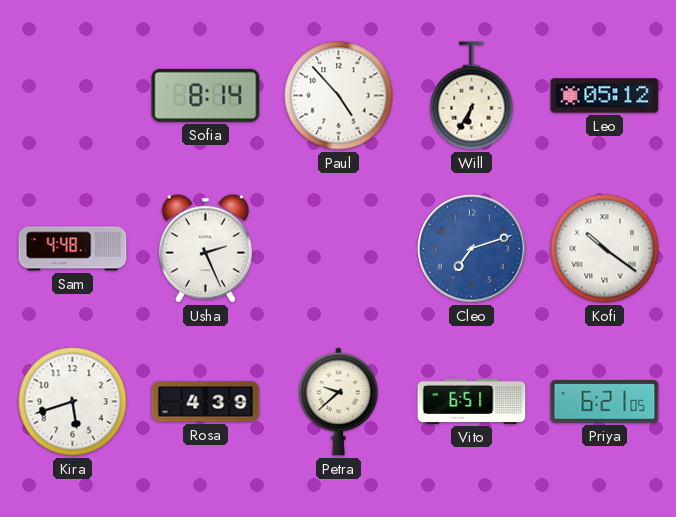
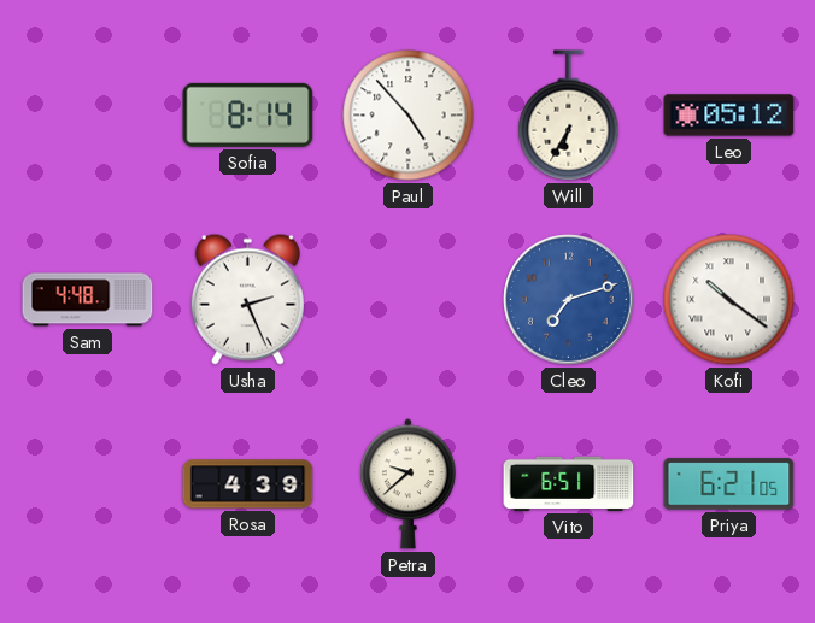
Kira: 5:42 -> none
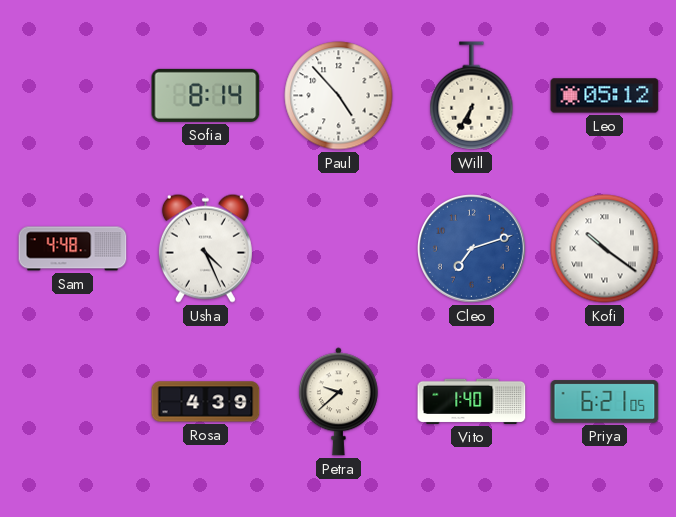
Usha: 2:26 -> 4:26
Vito: 6:51 -> 1:40
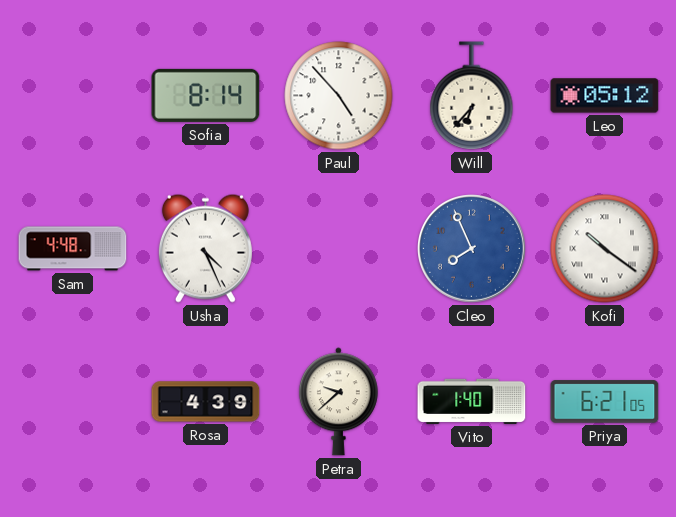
Will: 6:35 -> 6:37
Cleo: 7:12 -> 7:56
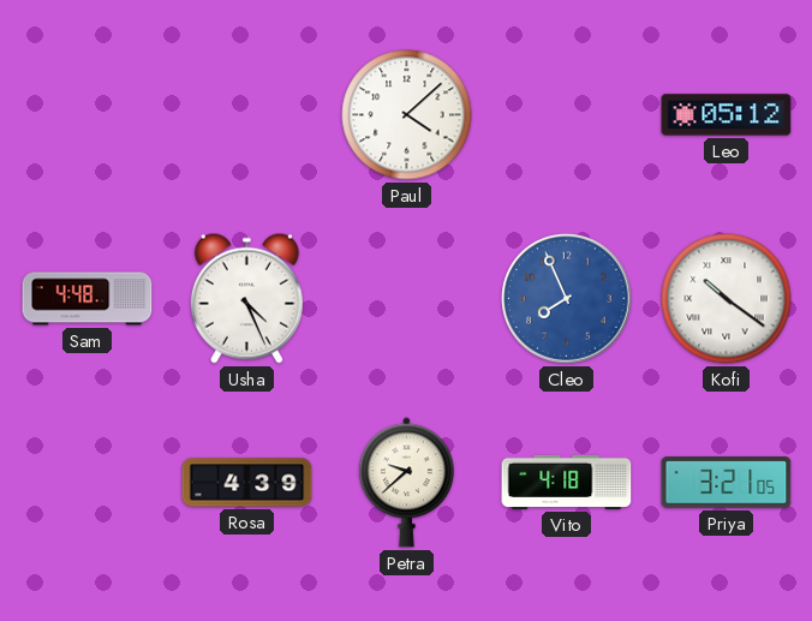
Sofia: 8:14 -> none
Paul: 4:53 -> 4:08
Will: 6:37 -> none
Vito: 1:40 -> 4:18
Priya: 6:21 -> 3:21
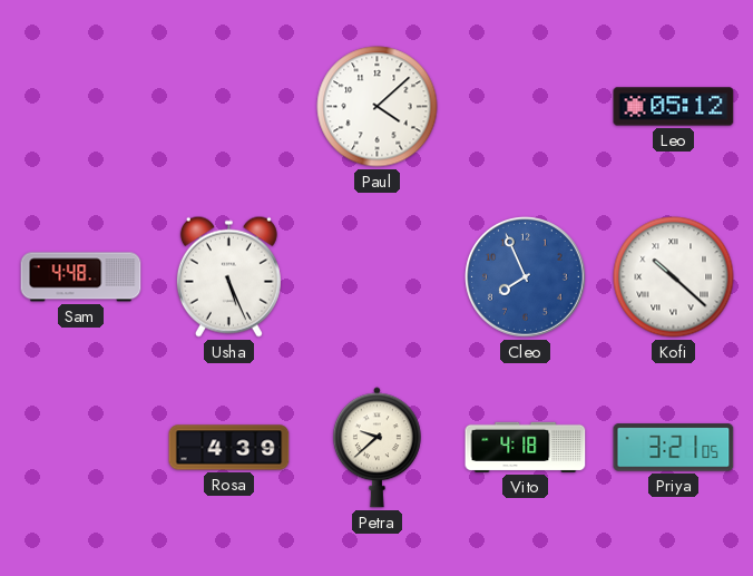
Usha: 4:26 -> 5:26
Kofi: 10:21 -> 10:22
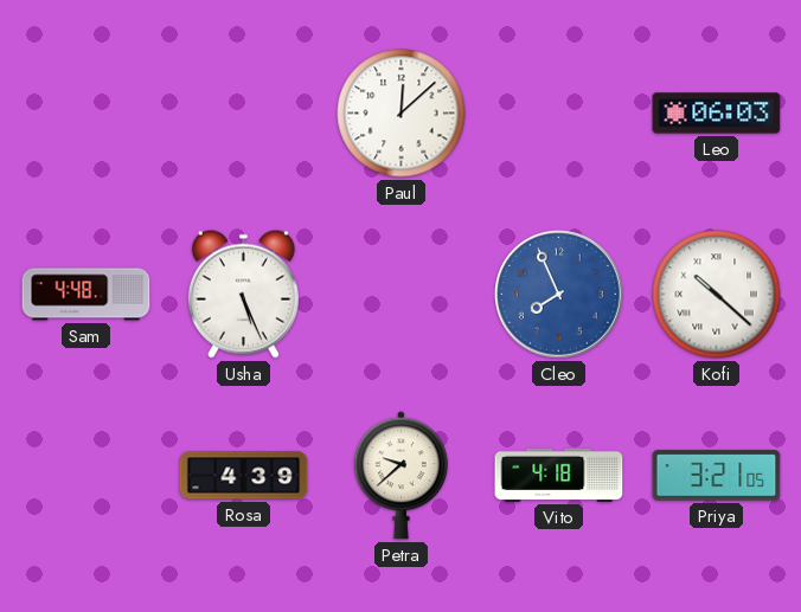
Paul: 4:08 -> 12:08
Leo: 05:12 -> 06:03
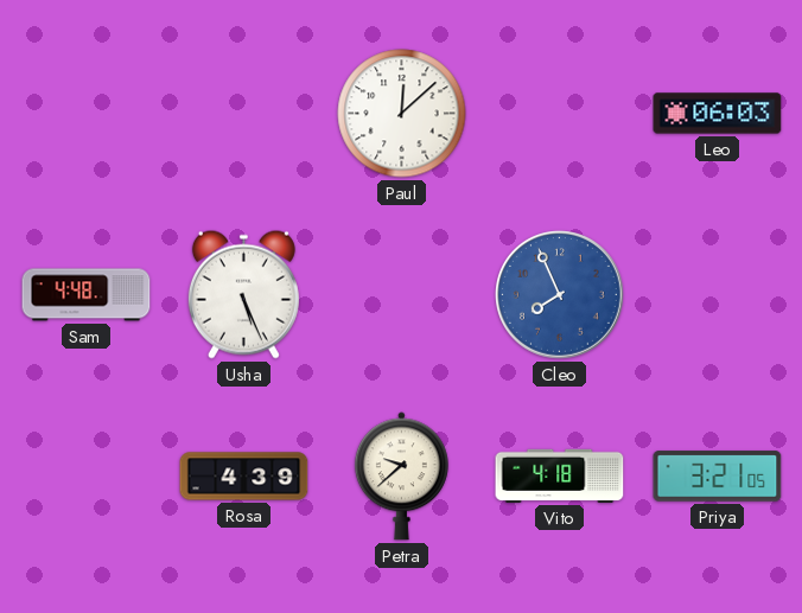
Kofi: 10:22 -> none
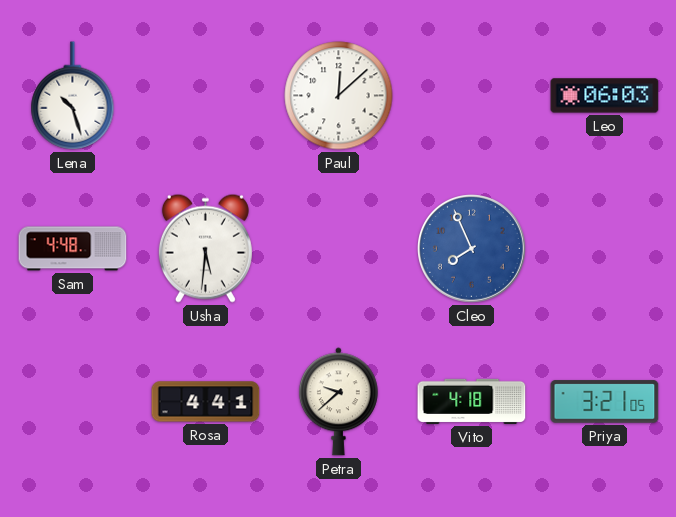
Lena: none -> 10:27
Usha: 5:26 -> 5:31
Rosa: 4:39 -> 4:41
